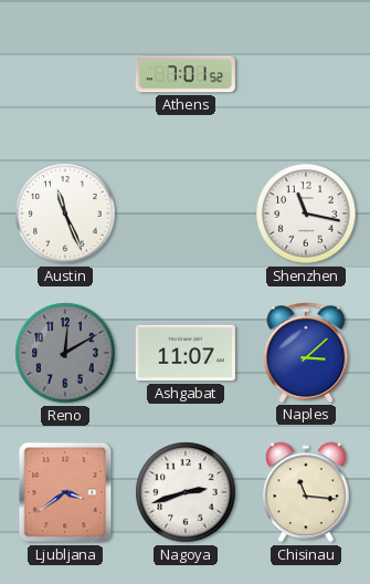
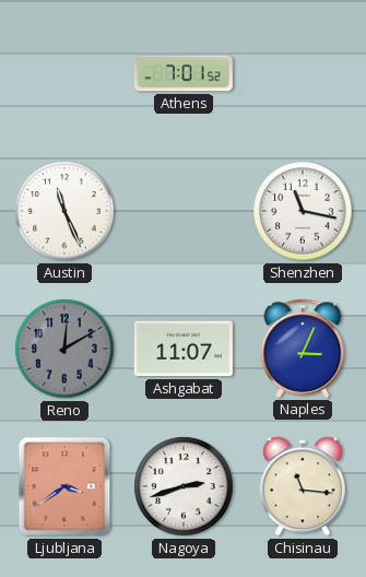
Naples: 3:08 -> 3:04
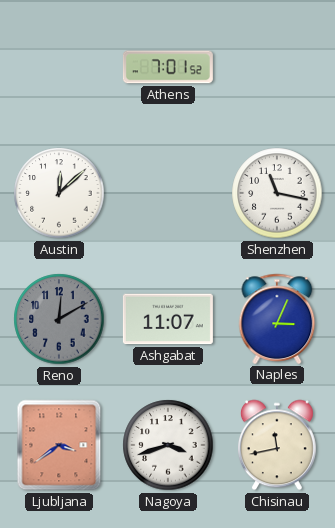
Austin: 11:26 -> 12:08
Nagoya: 2:42 -> 3:42
Chisinau: 11:16 -> 11:43
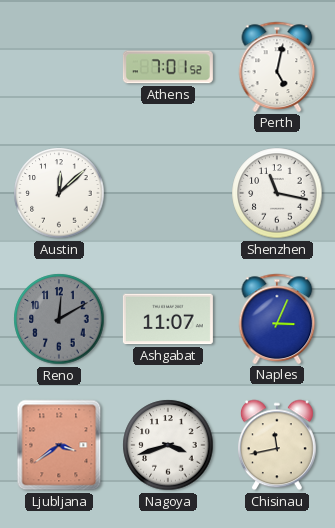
Perth: none -> 5:02
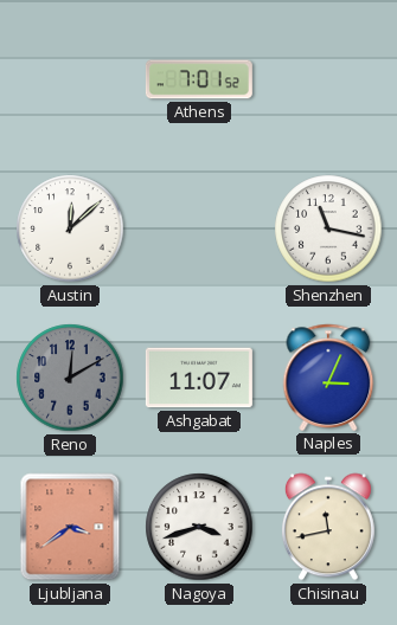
Perth: 5:02 -> none
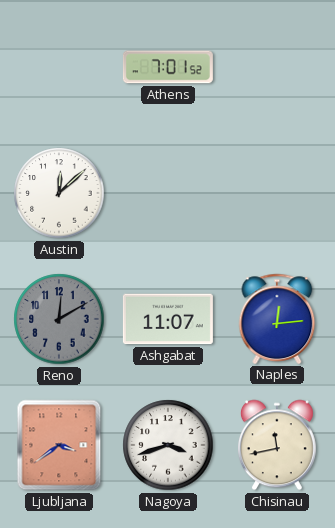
Shenzhen: 11:17 -> none
Naples: 3:04 -> 12:14
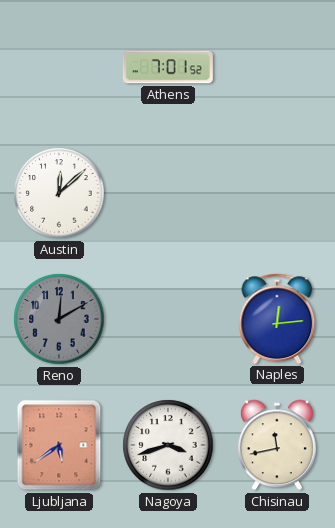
Ashgabat: 11:07 -> none
Ljubljana: 3:39 -> 5:39
